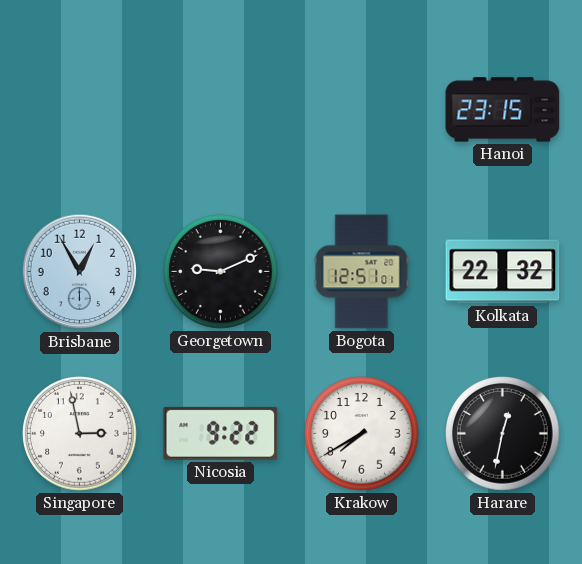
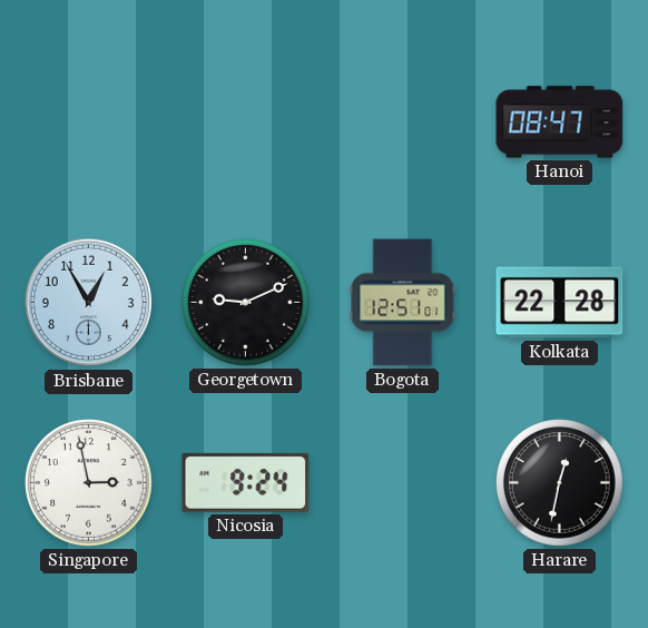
Hanoi: 23:15 -> 08:47
Kolkata: 22:32 -> 22:28
Nicosia: 9:22 -> 9:24
Krakow: 7:40 -> none
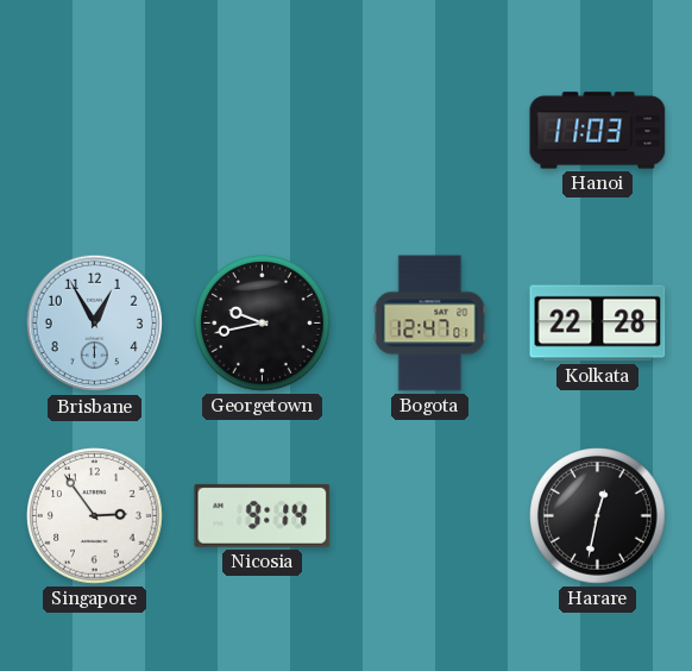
Hanoi: 08:47 -> 11:03
Georgetown: 9:11 -> 9:43
Bogota: 12:51 -> 12:47
Singapore: 2:58 -> 2:54
Nicosia: 9:24 -> 9:14
